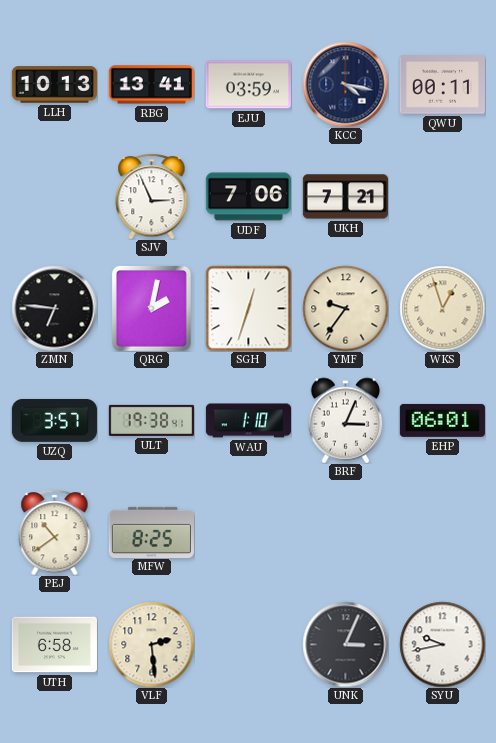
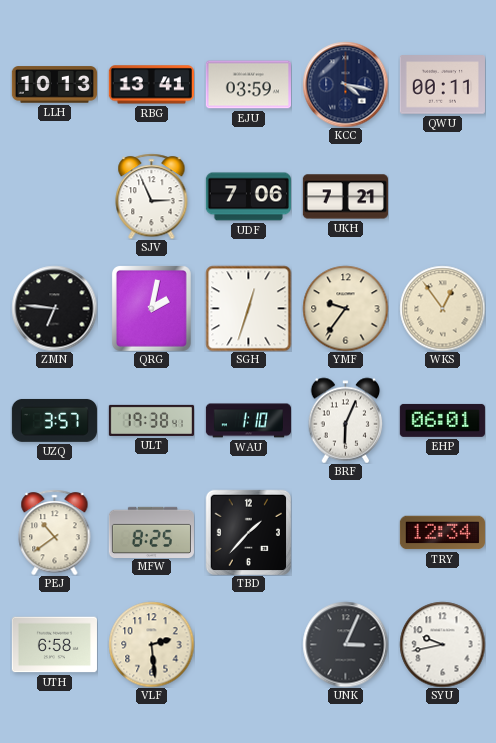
WKS: 12:57 -> 12:54
BRF: 3:04 -> 6:04
TBD: none -> 1:37
TRY: none -> 12:34
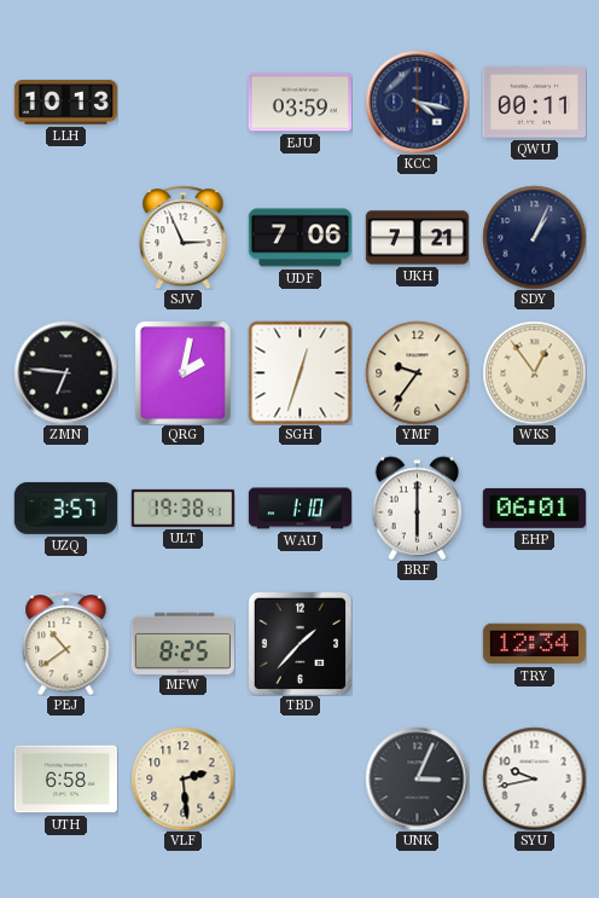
RBG: 13:41 -> none
SDY: none -> 1:04
BRF: 6:04 -> 6:00
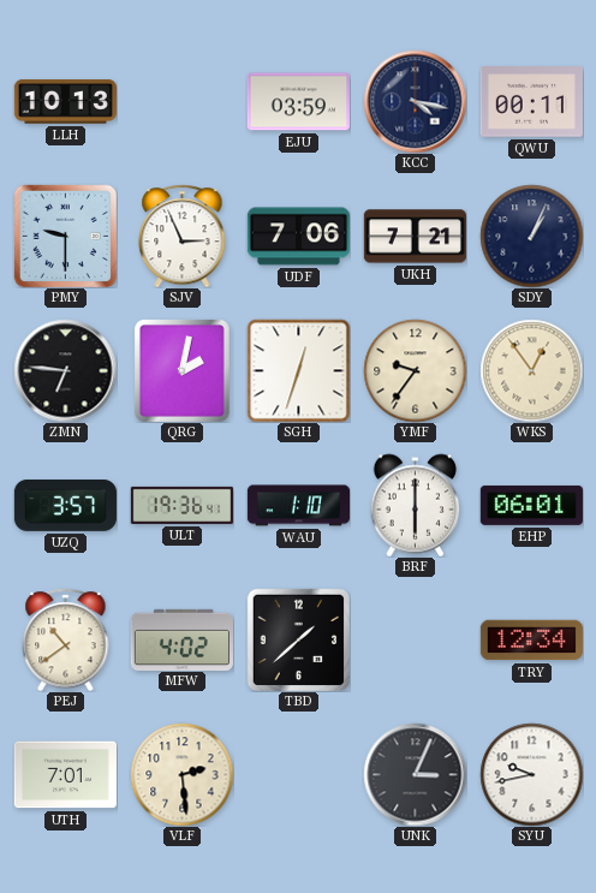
PMY: none -> 9:30
ULT: 19:38 -> 19:36
MFW: 8:25 -> 4:02
TBD: 1:37 -> 1:38
UTH: 6:58 -> 7:01
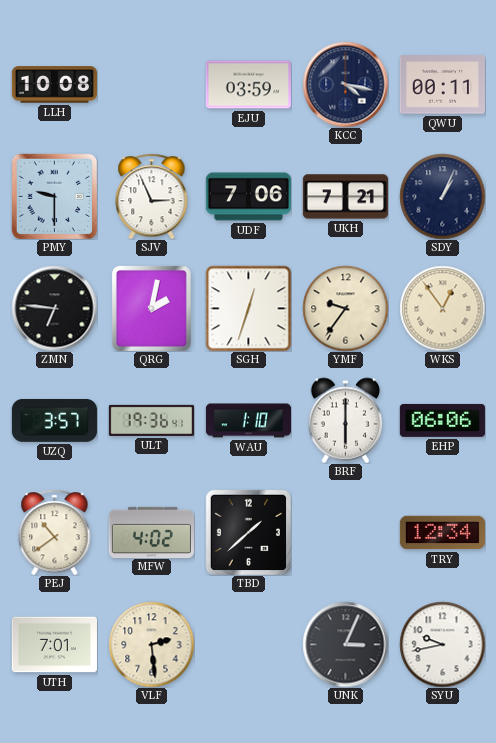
LLH: 10:13 -> 10:08
EHP: 06:01 -> 06:06
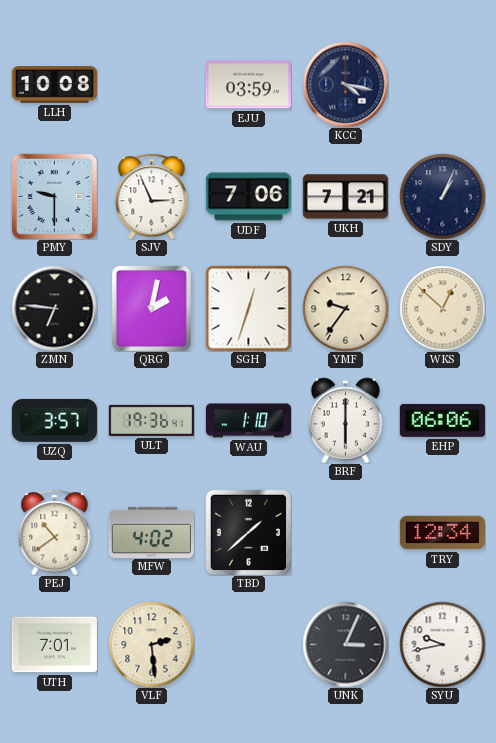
QWU: 00:11 -> none
WKS: 12:54 -> 12:52
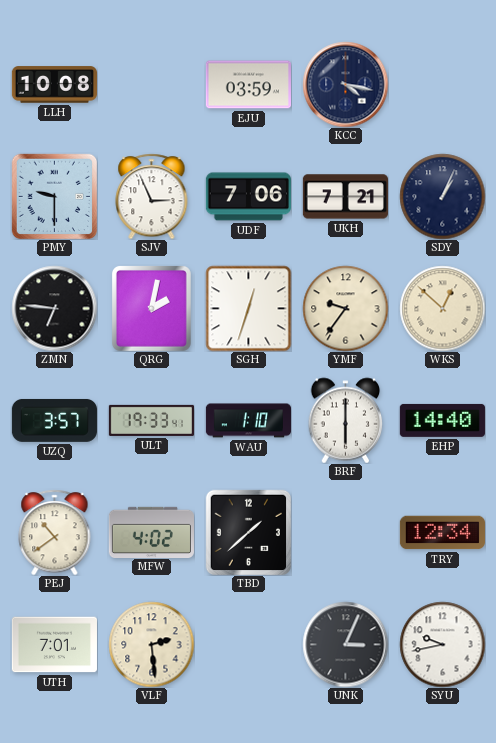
ULT: 19:36 -> 19:33
EHP: 06:06 -> 14:40
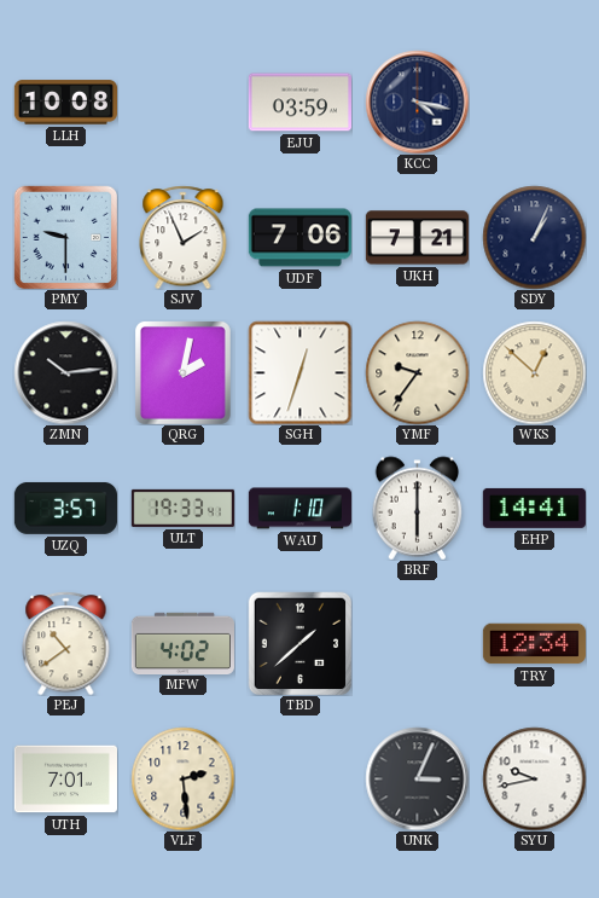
SJV: 2:56 -> 1:56
ZMN: 6:46 -> 10:14
EHP: 14:40 -> 14:41
